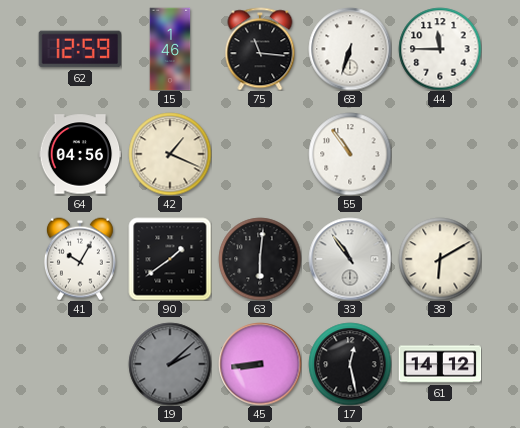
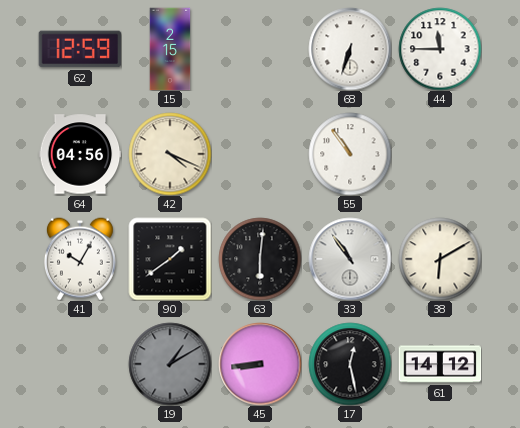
15: 1:46 -> 2:15
75: 11:16 -> none
42: 1:19 -> 4:19
19: 2:08 -> 1:10
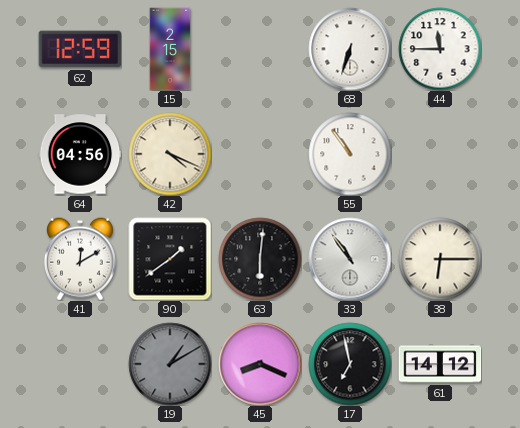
41: 10:05 -> 12:10
38: 6:10 -> 6:15
45: 8:44 -> 8:19
17: 12:28 -> 6:58
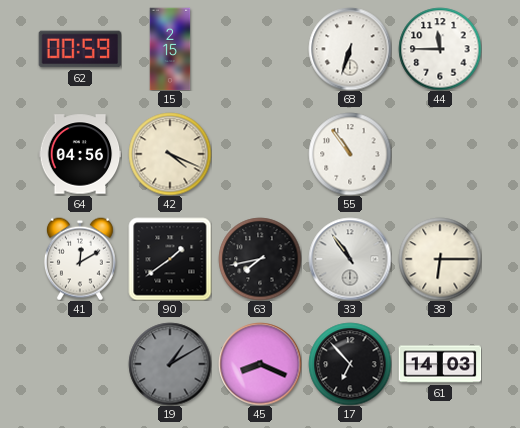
62: 12:59 -> 00:59
63: 6:01 -> 7:43
17: 6:58 -> 6:53
61: 14:12 -> 14:03
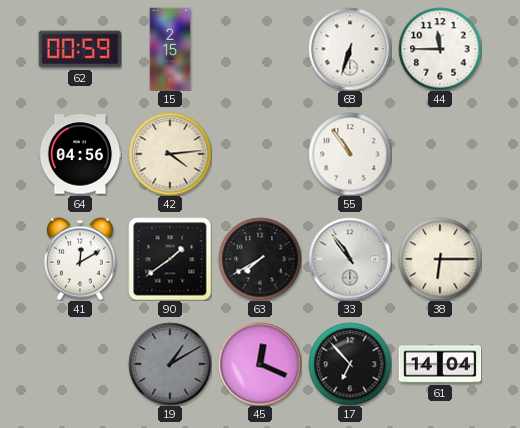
42: 4:19 -> 4:14
63: 7:43 -> 7:40
45: 8:19 -> 12:19
61: 14:03 -> 14:04
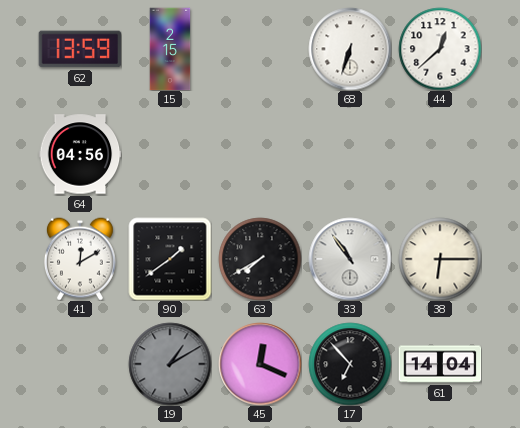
62: 00:59 -> 13:59
44: 11:45 -> 12:38
42: 4:14 -> none
55: 10:54 -> none
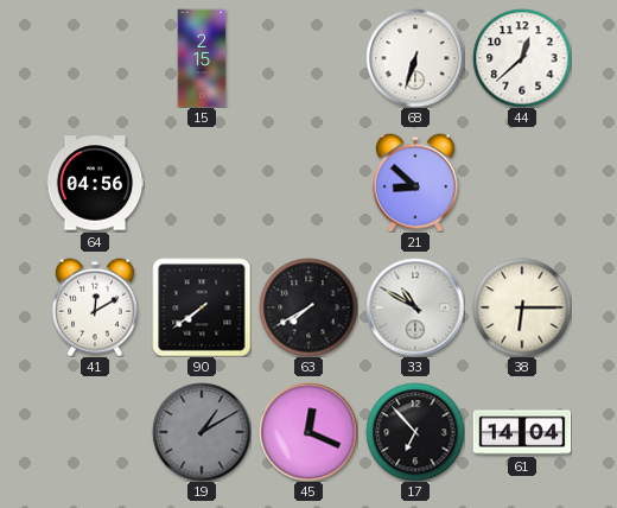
62: 13:59 -> none
21: none -> 8:52
90: 1:39 -> 7:39
33: 10:54 -> 10:50
